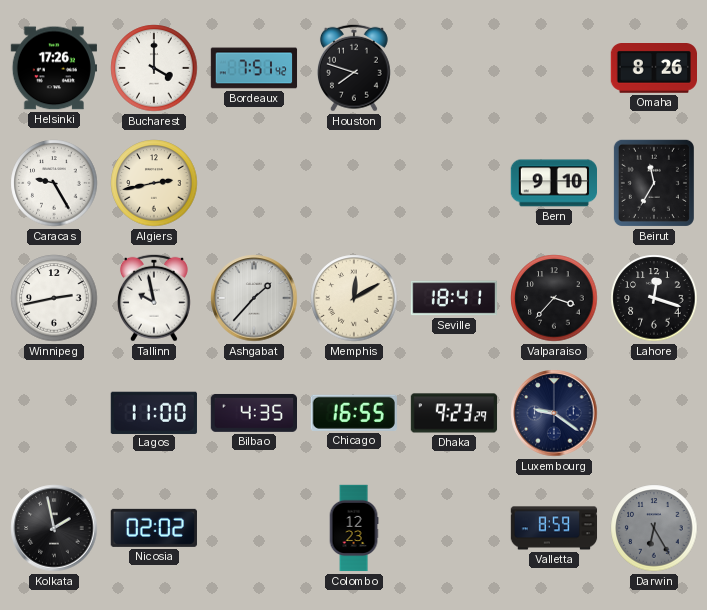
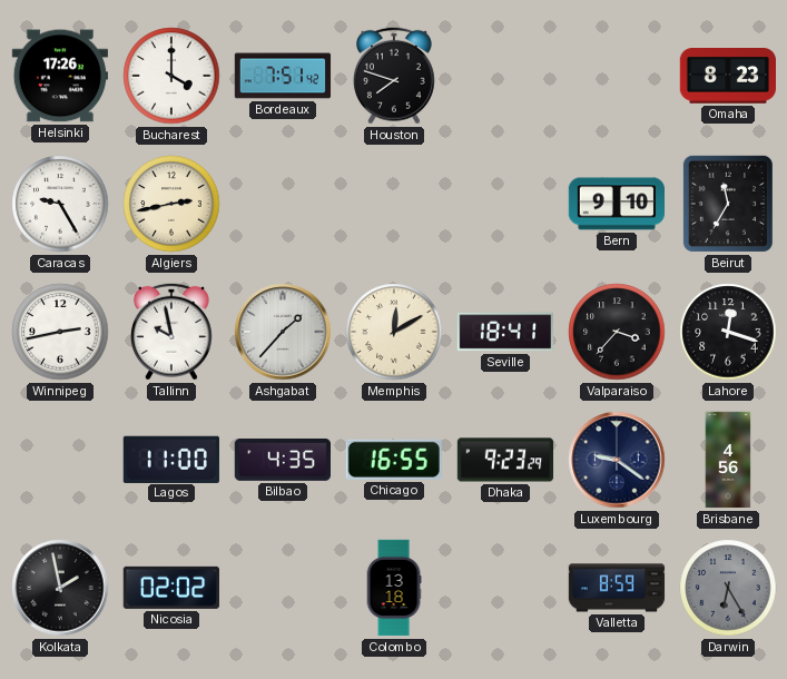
Omaha: 8:26 -> 8:23
Brisbane: none -> 4:56
Colombo: 12:23 -> 13:18
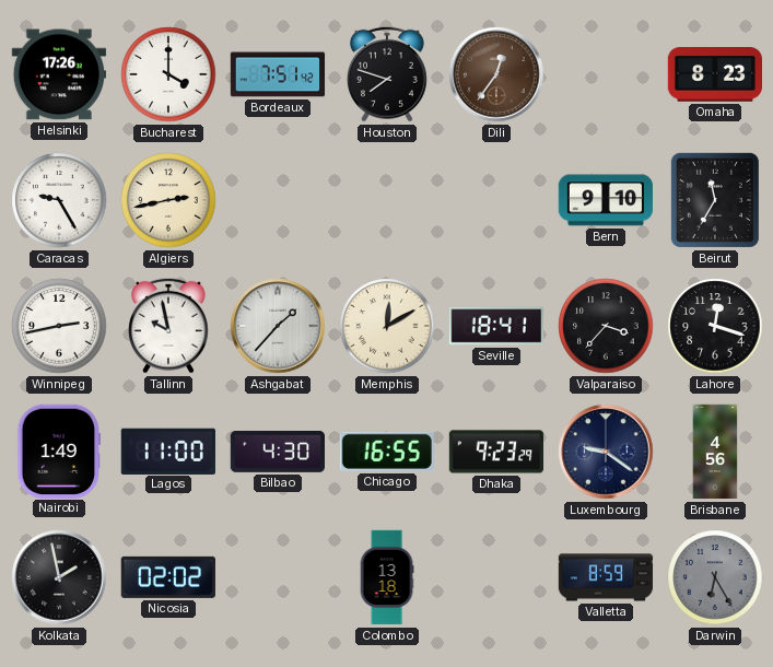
Dili: none -> 12:36
Nairobi: none -> 1:49
Bilbao: 4:35 -> 4:30
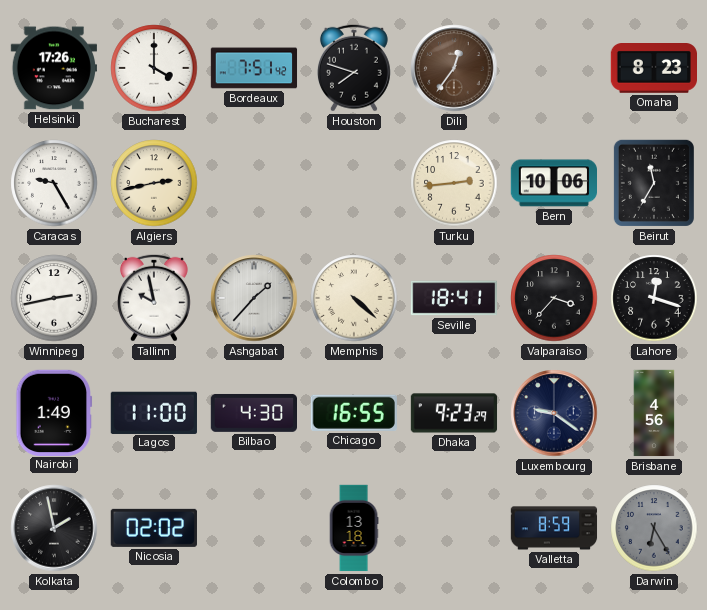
Turku: none -> 2:44
Bern: 9:10 -> 10:06
Memphis: 12:10 -> 4:22
